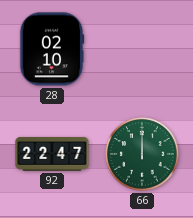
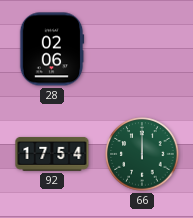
28: 02:10 -> 02:06
92: 22:47 -> 17:54
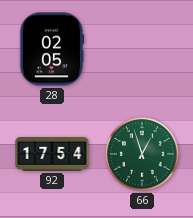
28: 02:06 -> 02:05
66: 12:00 -> 12:57
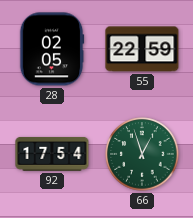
55: none -> 22:59
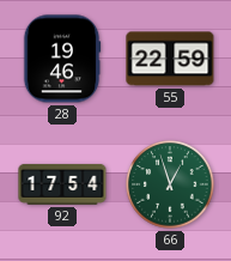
28: 02:05 -> 19:46
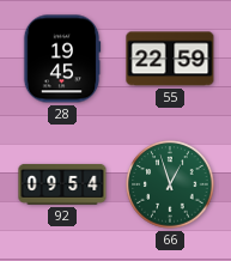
28: 19:46 -> 19:45
92: 17:54 -> 09:54
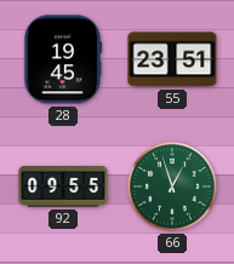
55: 22:59 -> 23:51
92: 09:54 -> 09:55
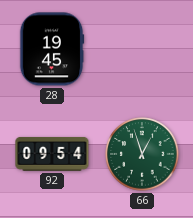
55: 23:51 -> none
92: 09:55 -> 09:54
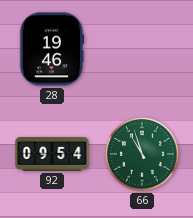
28: 19:45 -> 19:46
66: 12:57 -> 10:57
